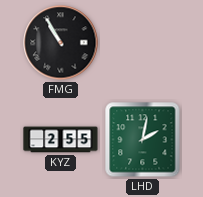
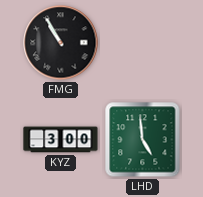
KYZ: 2:55 -> 3:00
LHD: 2:02 -> 4:59
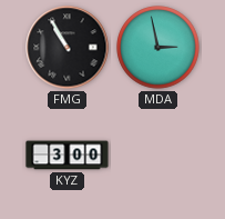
MDA: none -> 2:58
LHD: 4:59 -> none
